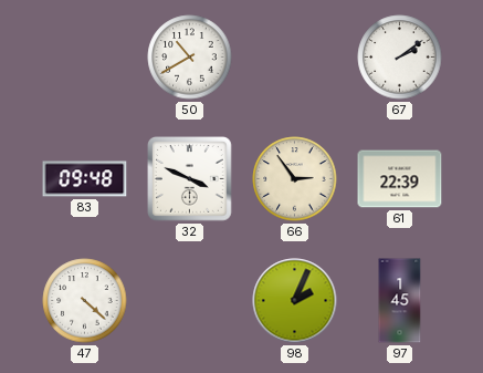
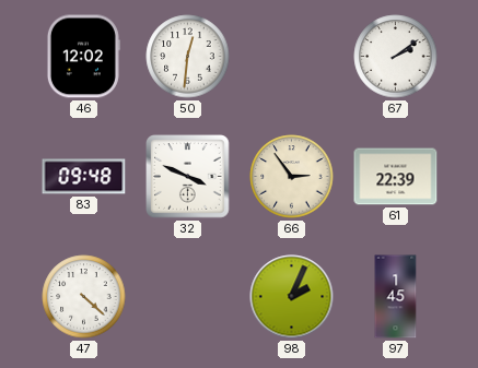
46: none -> 12:02
50: 10:40 -> 12:31
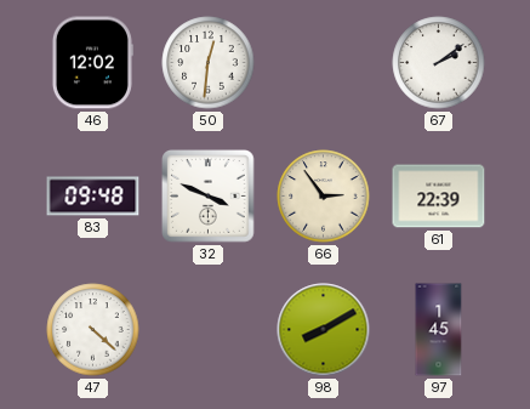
98: 2:04 -> 8:10
